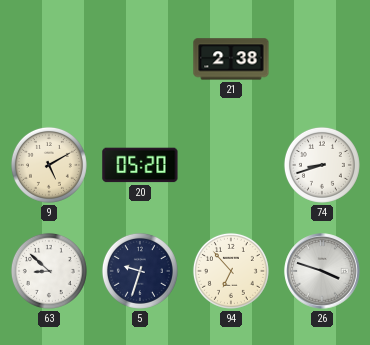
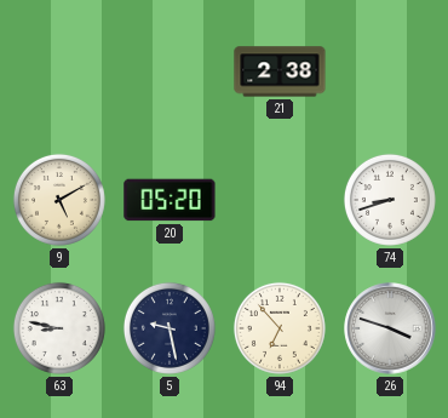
63: 8:52 -> 8:47
5: 9:33 -> 9:28
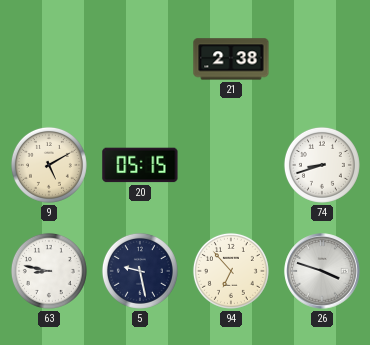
20: 05:20 -> 05:15
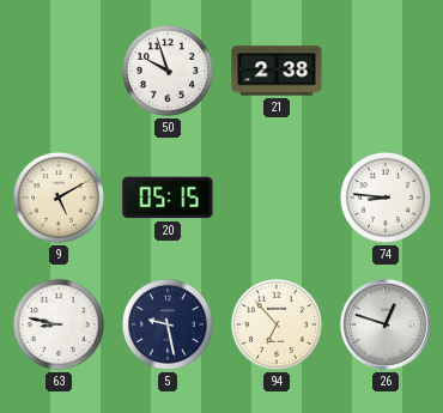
50: none -> 9:57
74: 8:42 -> 8:46
26: 3:48 -> 12:48
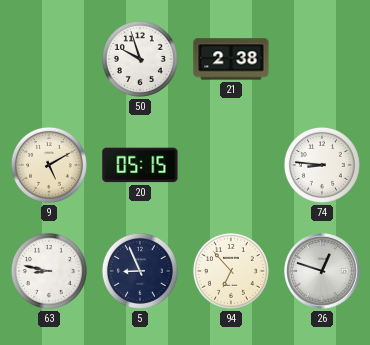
5: 9:28 -> 8:56
